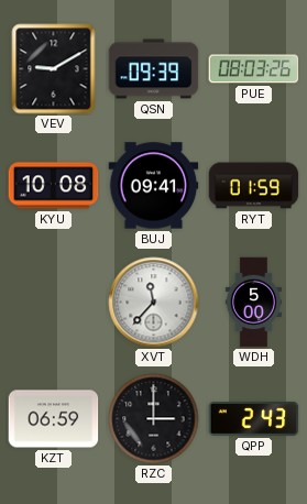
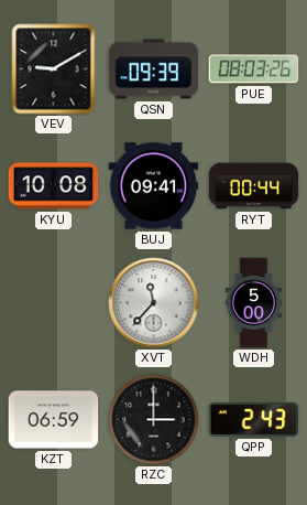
RYT: 01:59 -> 00:44
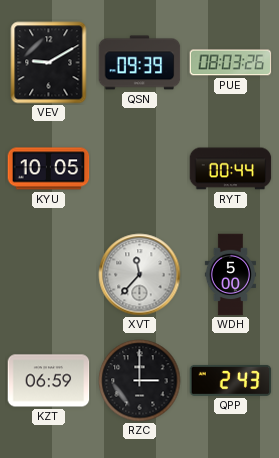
KYU: 10:08 -> 10:05
BUJ: 09:41 -> none
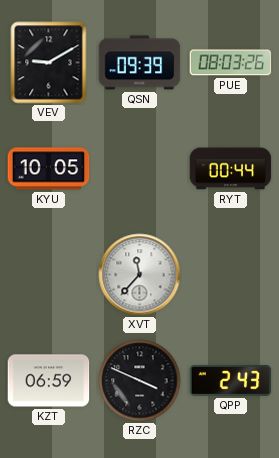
WDH: 5:00 -> none
RZC: 3:00 -> 3:49
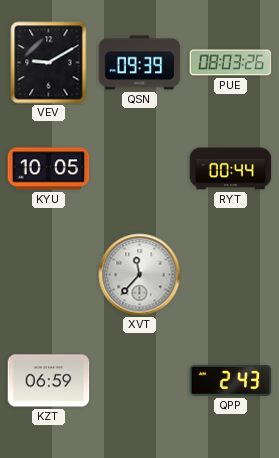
RZC: 3:49 -> none
